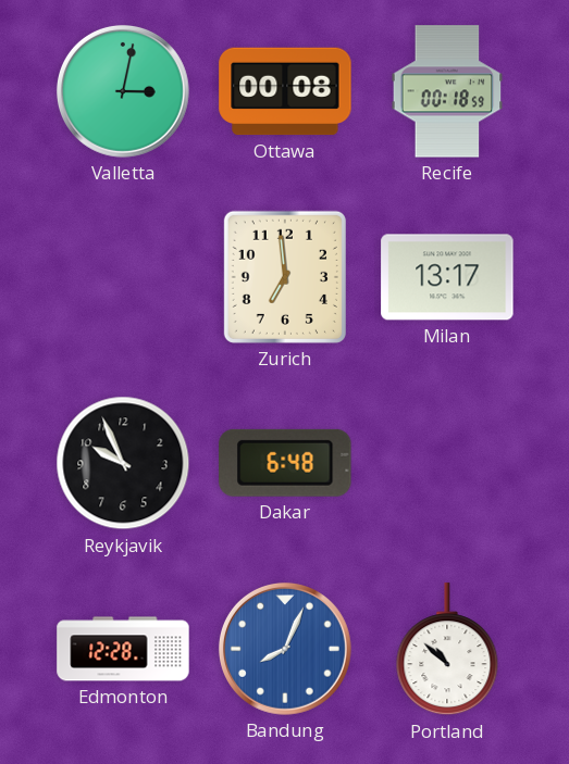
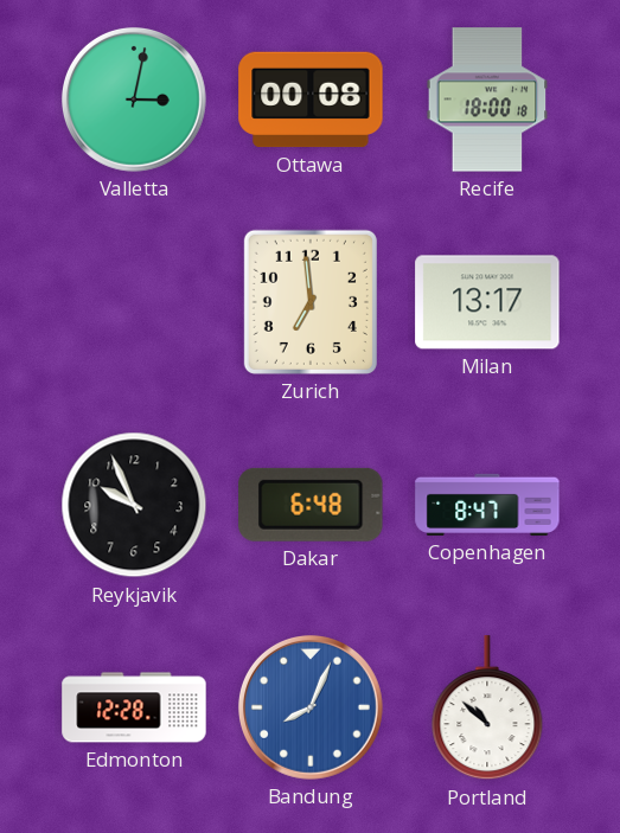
Recife: 00:18 -> 18:00
Copenhagen: none -> 8:47
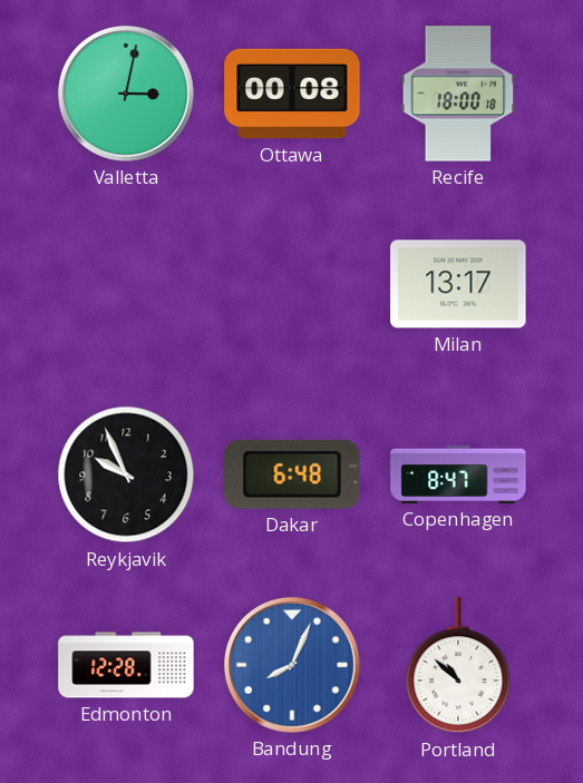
Zurich: 6:59 -> none
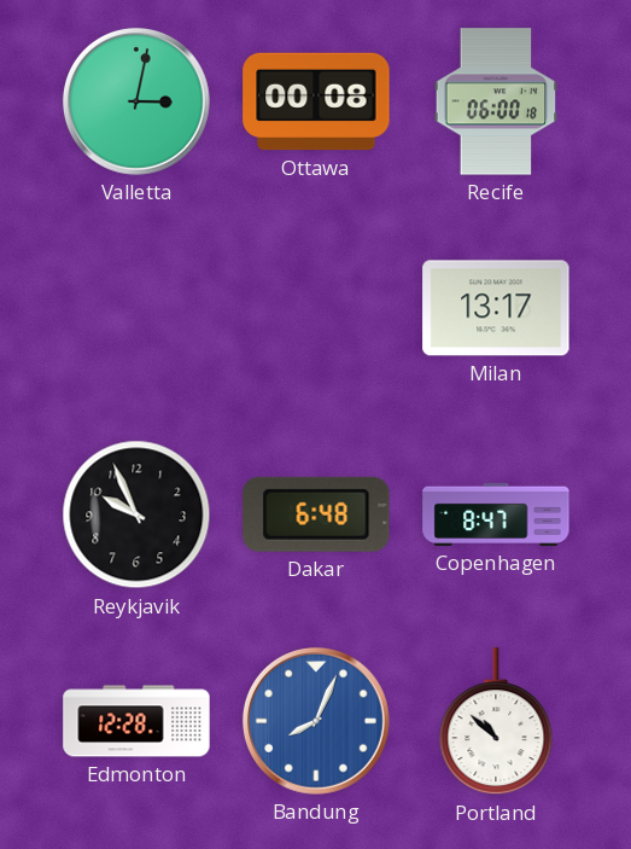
Recife: 18:00 -> 06:00
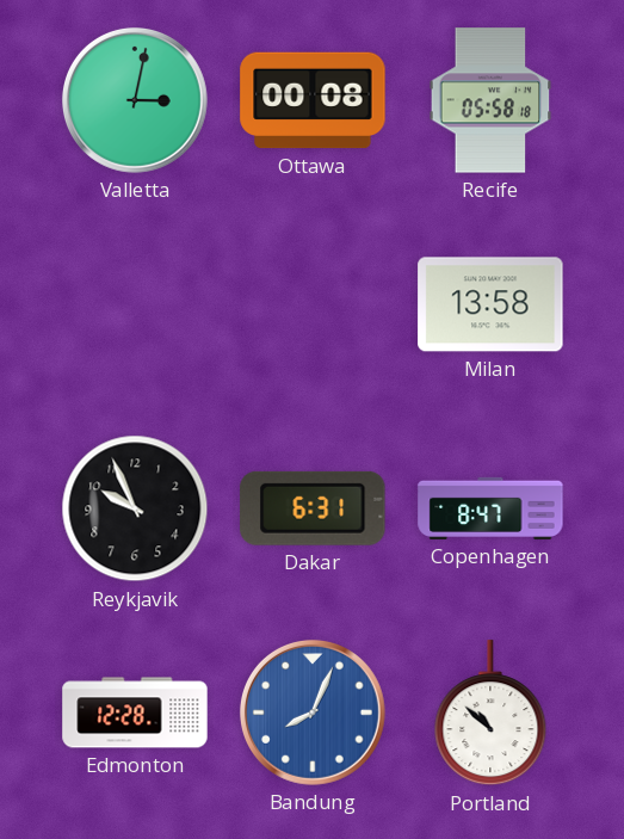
Recife: 06:00 -> 05:58
Milan: 13:17 -> 13:58
Dakar: 6:48 -> 6:31
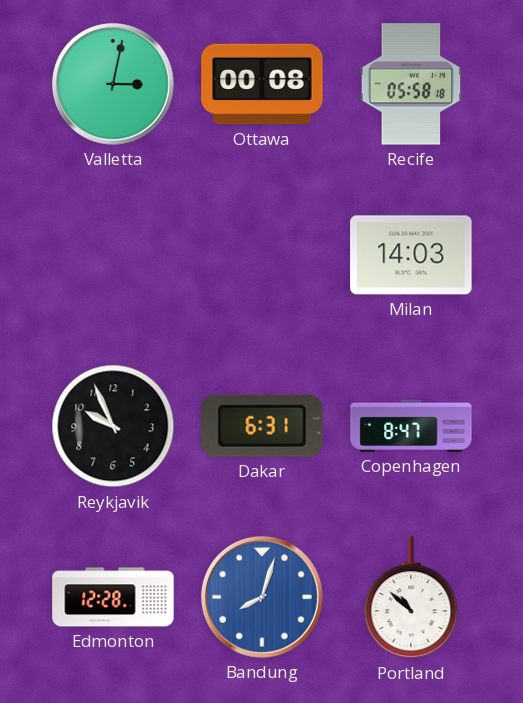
Milan: 13:58 -> 14:03
Bandung: 8:04 -> 8:03
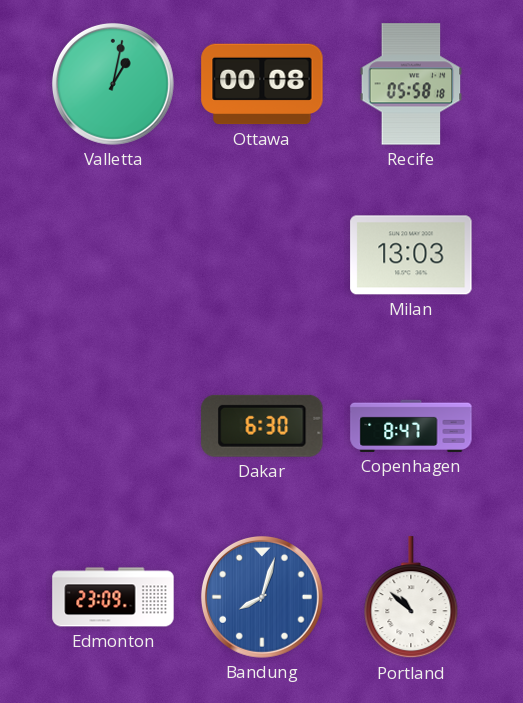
Valletta: 3:02 -> 1:02
Milan: 14:03 -> 13:03
Reykjavik: 9:56 -> none
Dakar: 6:31 -> 6:30
Edmonton: 12:28 -> 23:09
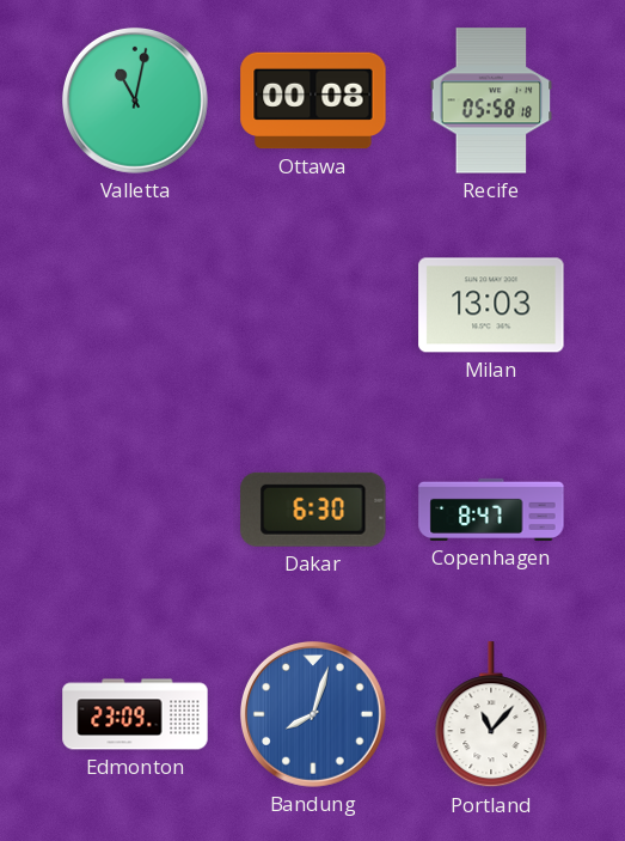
Valletta: 1:02 -> 11:02
Portland: 10:52 -> 11:07
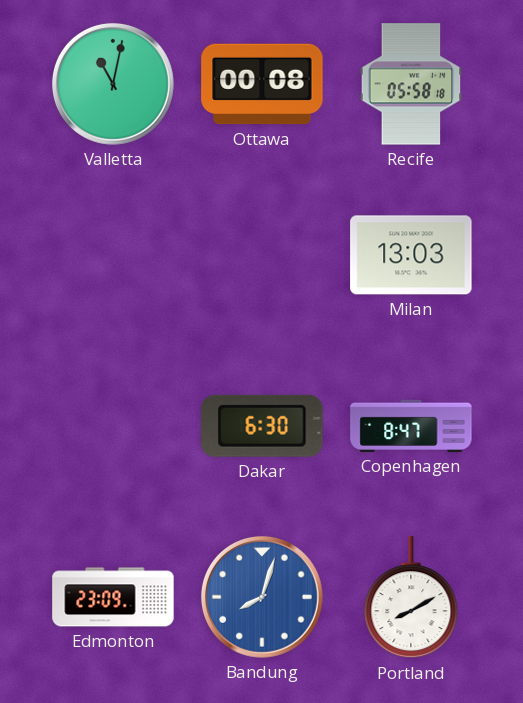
Portland: 11:07 -> 8:10
